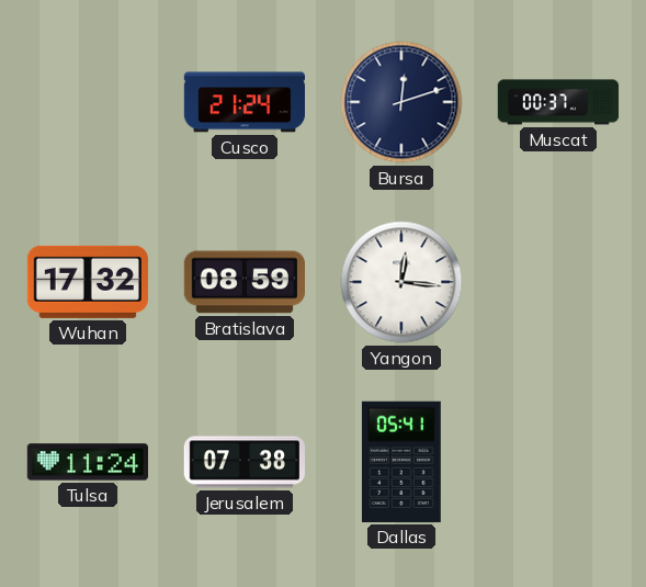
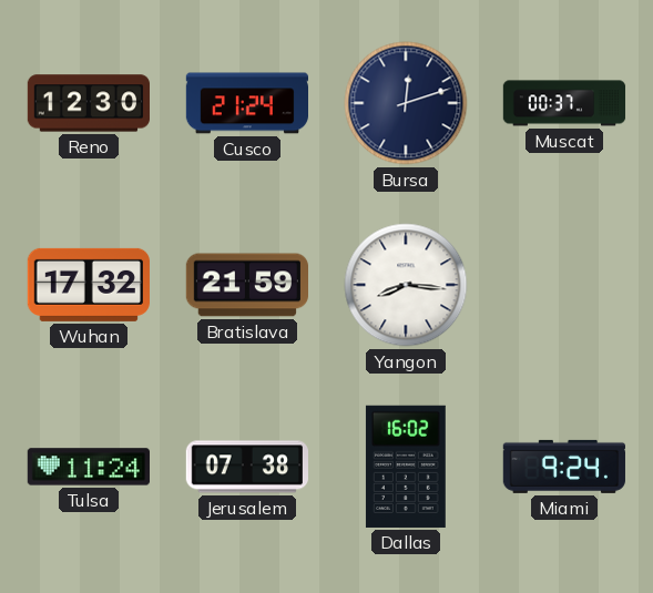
Reno: none -> 12:30
Bratislava: 08:59 -> 21:59
Yangon: 12:16 -> 8:16
Dallas: 05:41 -> 16:02
Miami: none -> 9:24
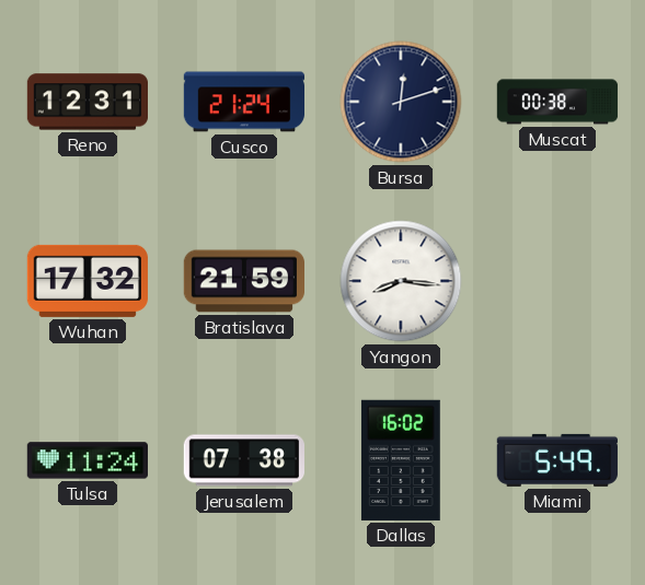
Reno: 12:30 -> 12:31
Muscat: 00:37 -> 00:38
Miami: 9:24 -> 5:49
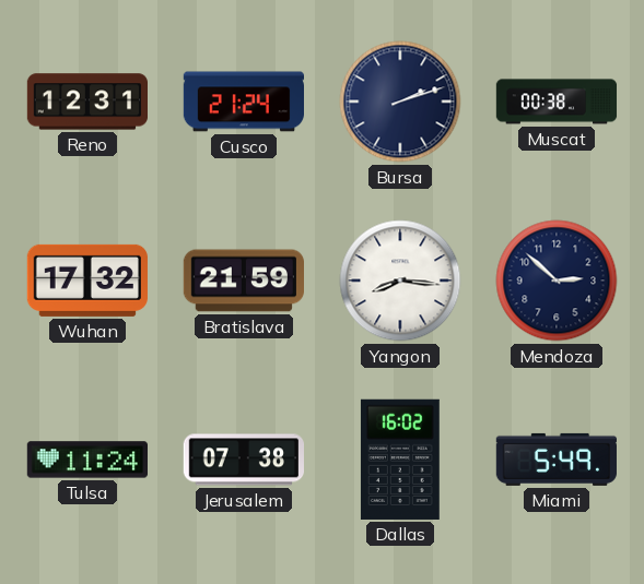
Bursa: 12:12 -> 2:12
Mendoza: none -> 2:52
